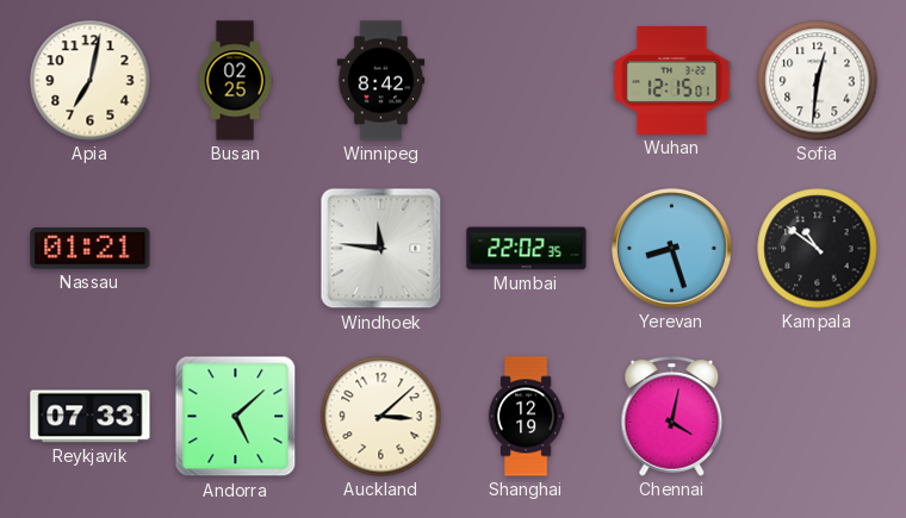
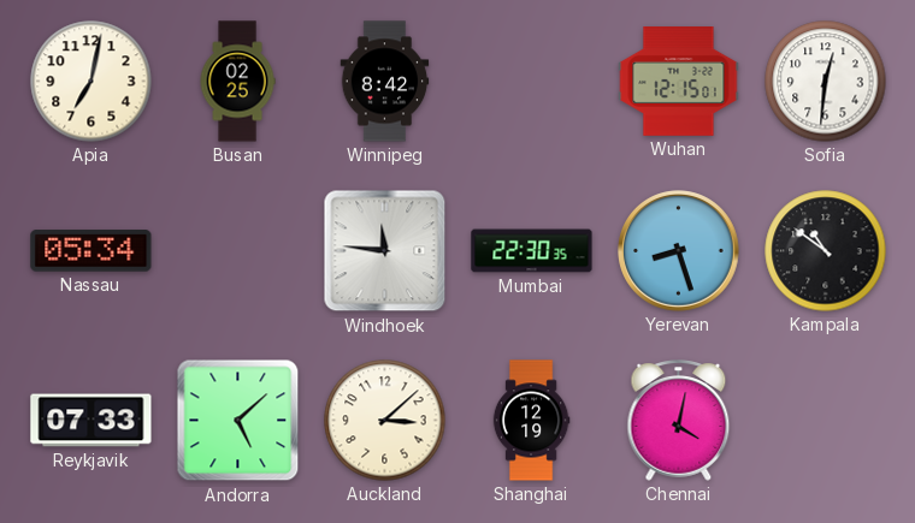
Nassau: 01:21 -> 05:34
Mumbai: 22:02 -> 22:30
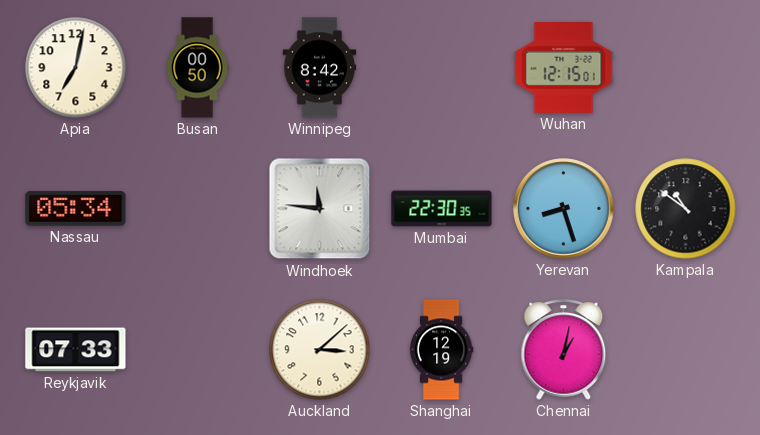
Busan: 02:25 -> 00:50
Sofia: 12:31 -> none
Andorra: 5:08 -> none
Chennai: 4:02 -> 1:02
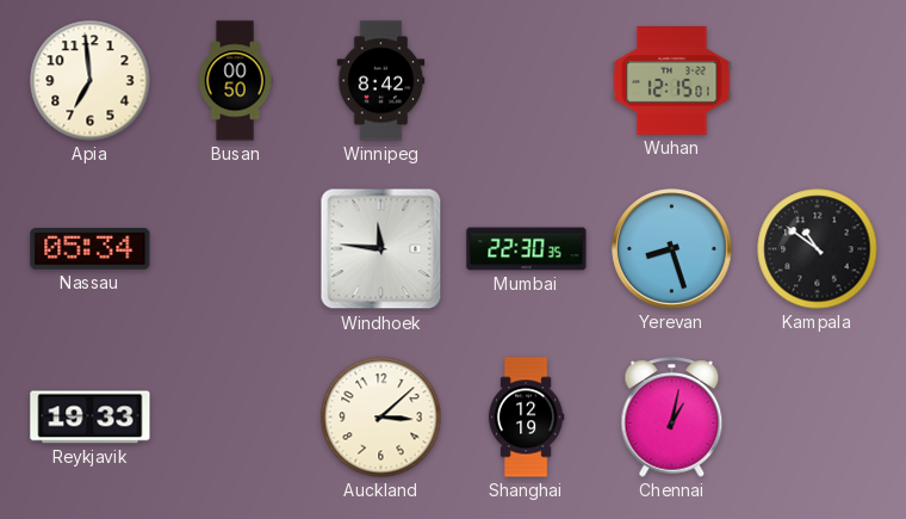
Apia: 7:02 -> 6:59
Reykjavik: 07:33 -> 19:33
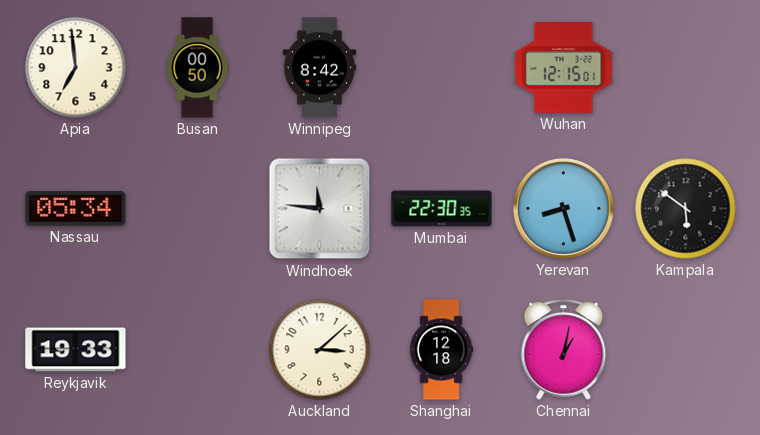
Kampala: 10:51 -> 5:51
Shanghai: 12:19 -> 12:18
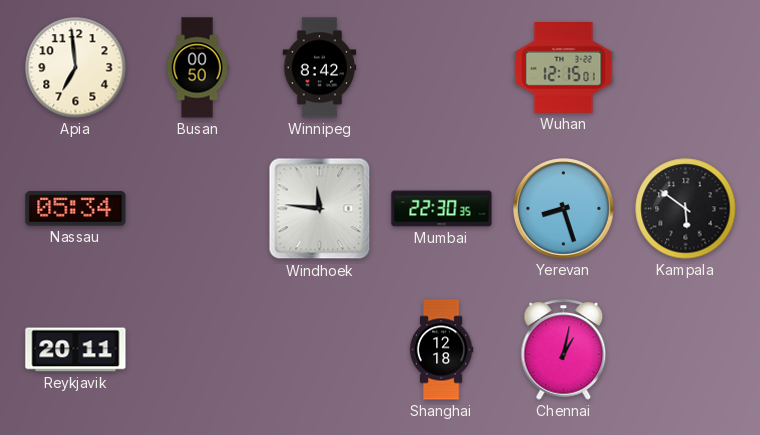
Reykjavik: 19:33 -> 20:11
Auckland: 3:08 -> none
